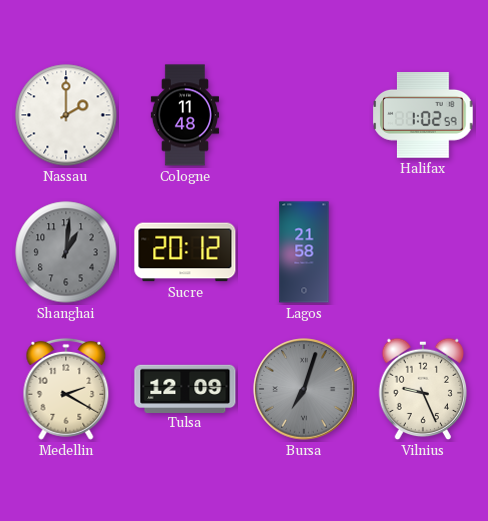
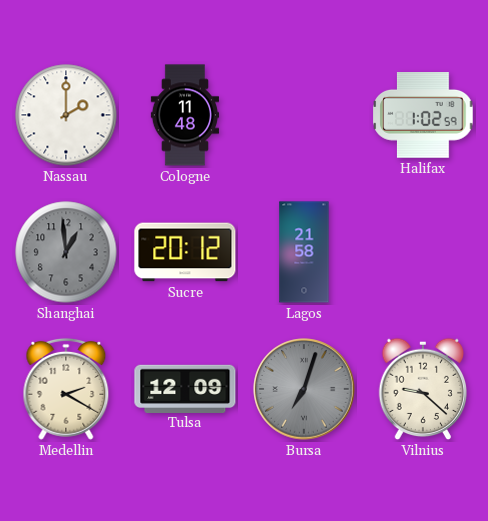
Shanghai: 1:01 -> 12:59
Vilnius: 9:26 -> 9:22
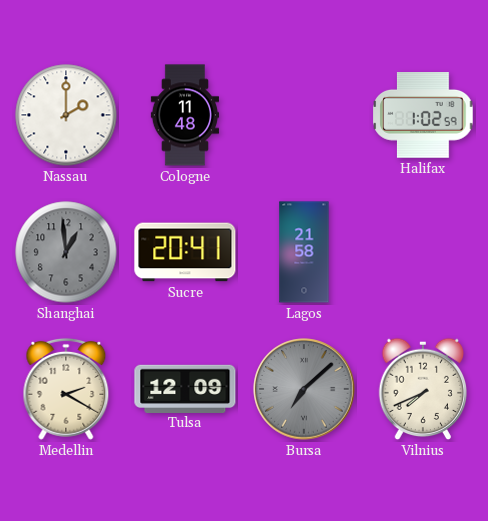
Sucre: 20:12 -> 20:41
Bursa: 7:03 -> 7:08
Vilnius: 9:22 -> 7:41
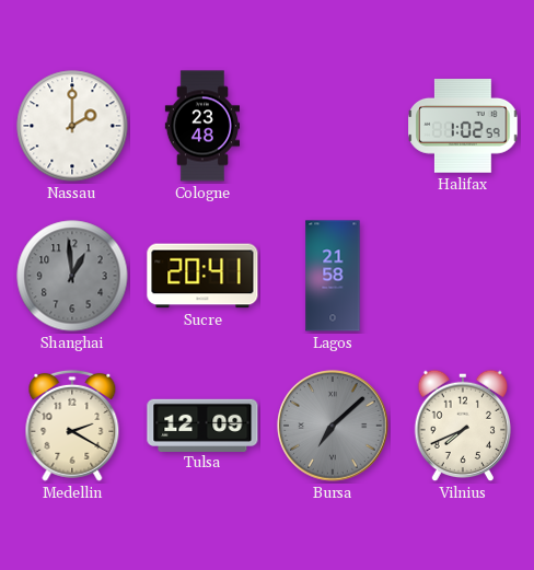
Cologne: 11:48 -> 23:48
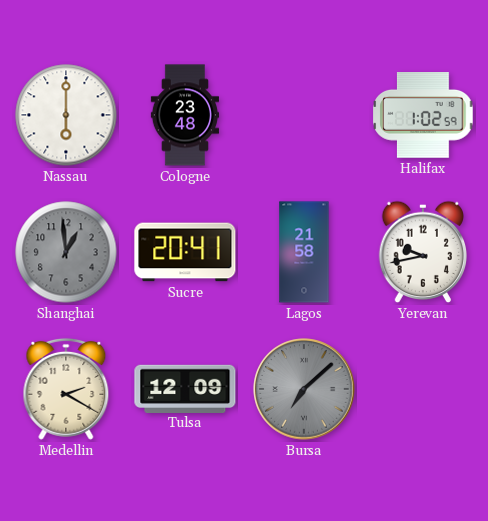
Nassau: 2:00 -> 6:00
Yerevan: none -> 9:43
Vilnius: 7:41 -> none
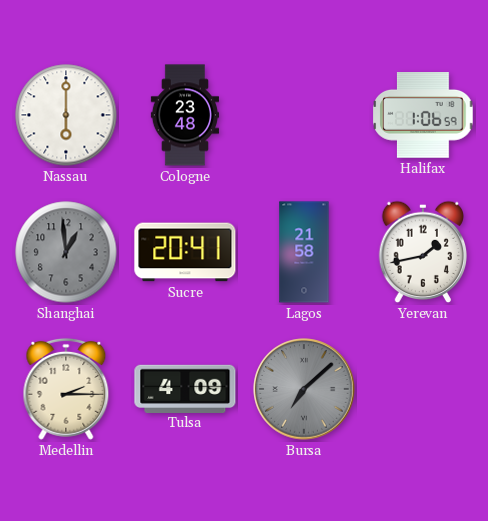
Halifax: 1:02 -> 1:06
Yerevan: 9:43 -> 1:43
Medellin: 2:20 -> 2:15
Tulsa: 12:09 -> 4:09
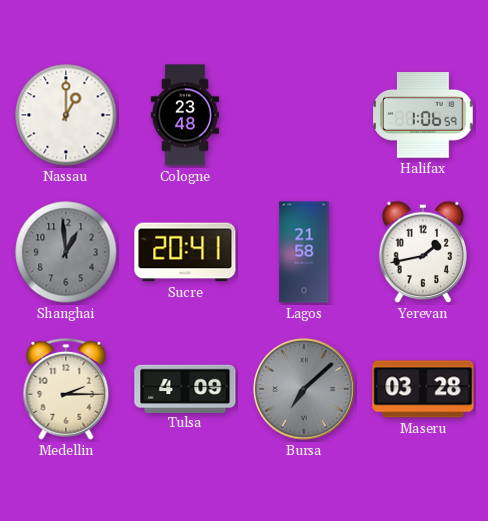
Nassau: 6:00 -> 1:00
Maseru: none -> 03:28
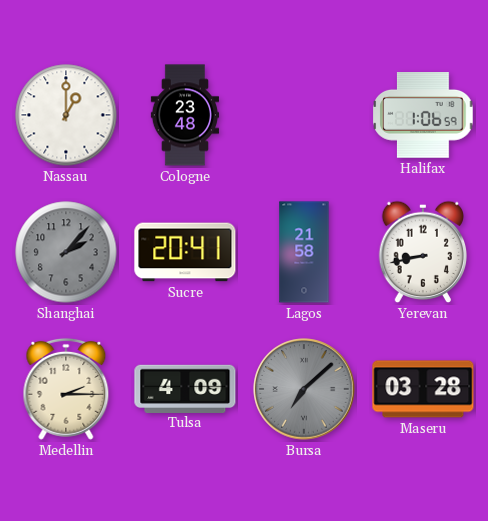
Shanghai: 12:59 -> 2:07
Yerevan: 1:43 -> 8:43
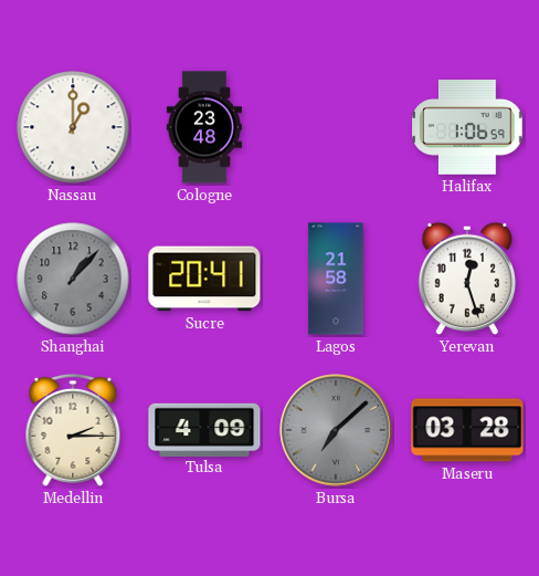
Shanghai: 2:07 -> 1:07
Yerevan: 8:43 -> 12:27
